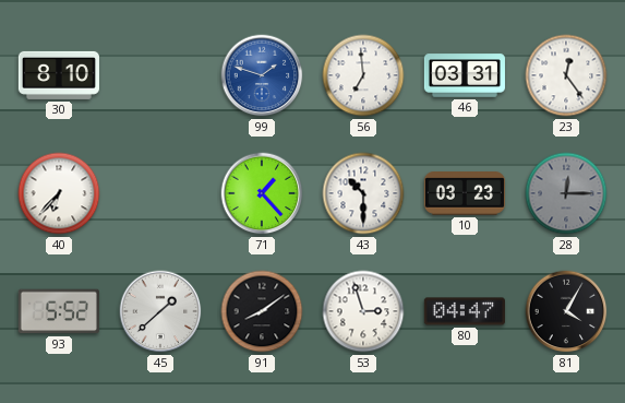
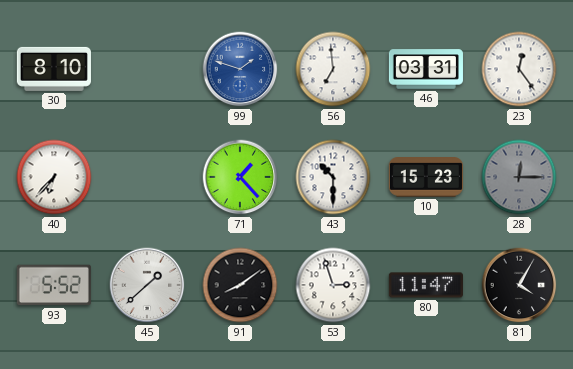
10: 03:23 -> 15:23
80: 04:47 -> 11:47
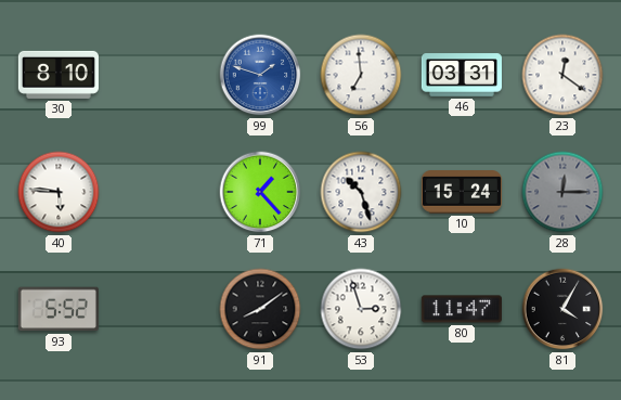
23: 12:24 -> 12:21
40: 6:37 -> 5:46
43: 10:30 -> 10:27
10: 15:23 -> 15:24
45: 1:38 -> none
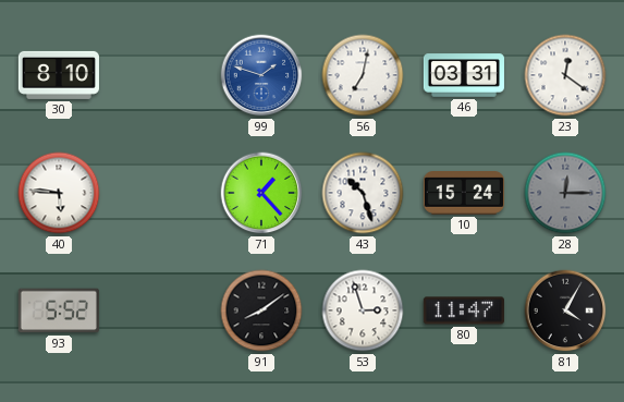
56: 6:59 -> 7:02
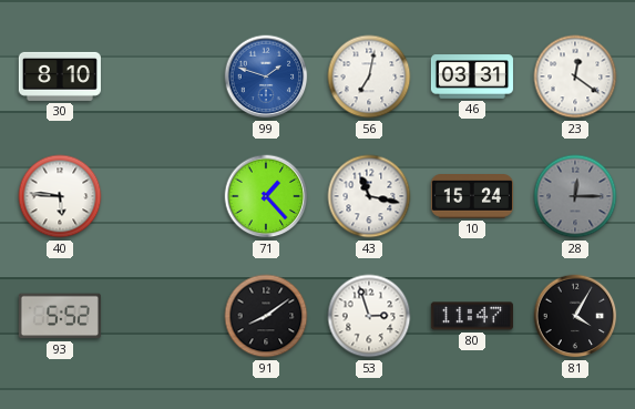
43: 10:27 -> 11:17
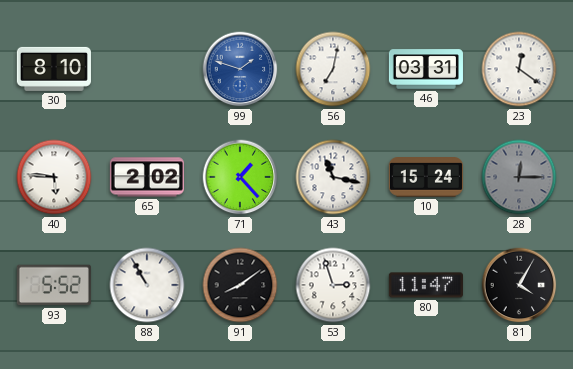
65: none -> 2:02
88: none -> 10:55
